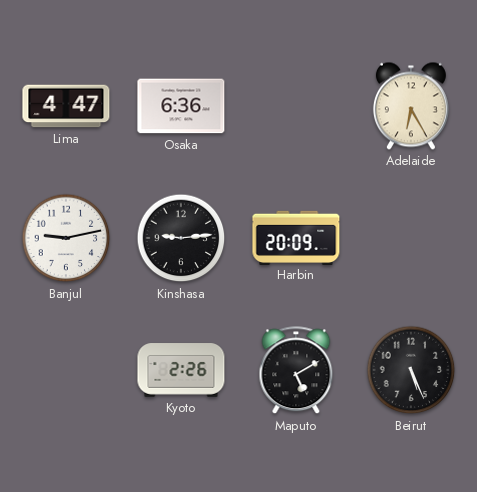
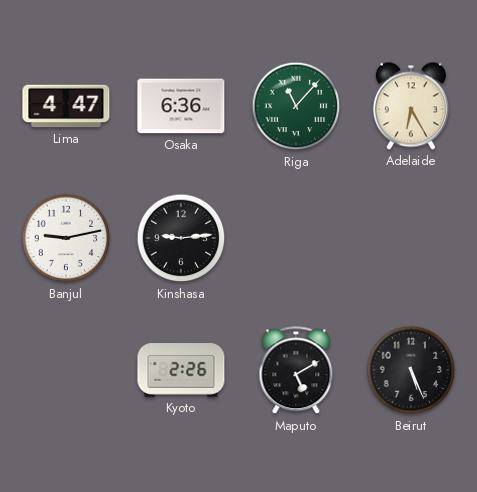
Riga: none -> 11:07
Harbin: 20:09 -> none
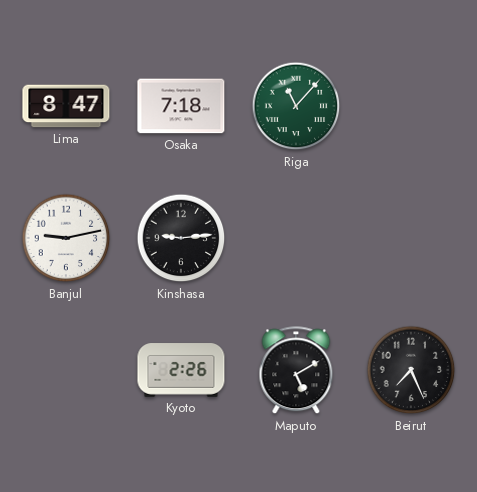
Lima: 4:47 -> 8:47
Osaka: 6:36 -> 7:18
Adelaide: 6:25 -> none
Beirut: 5:26 -> 7:26
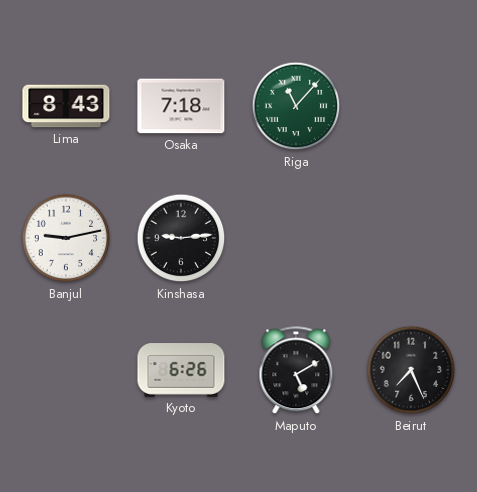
Lima: 8:47 -> 8:43
Kyoto: 2:26 -> 6:26
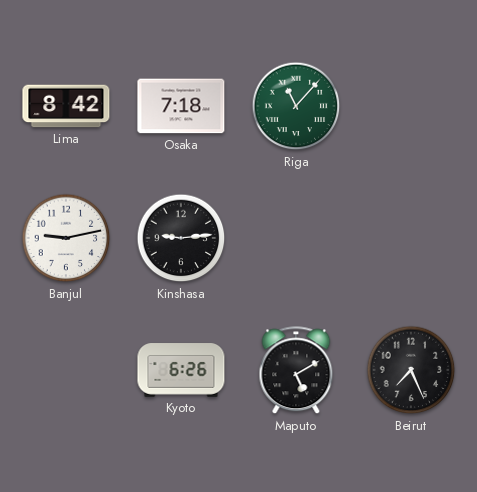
Lima: 8:43 -> 8:42
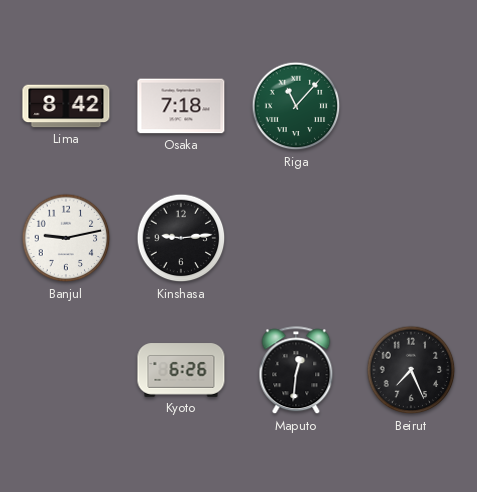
Maputo: 5:10 -> 12:31
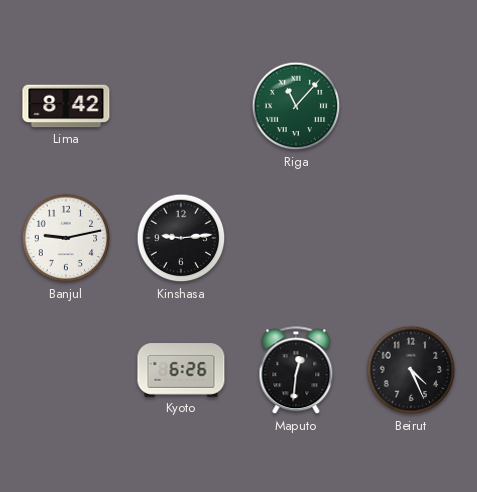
Osaka: 7:18 -> none
Beirut: 7:26 -> 4:26
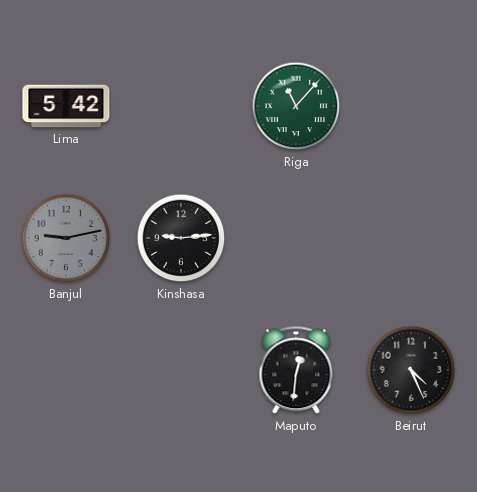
Lima: 8:42 -> 5:42
Banjul dial: white -> grey
Kyoto: 6:26 -> none
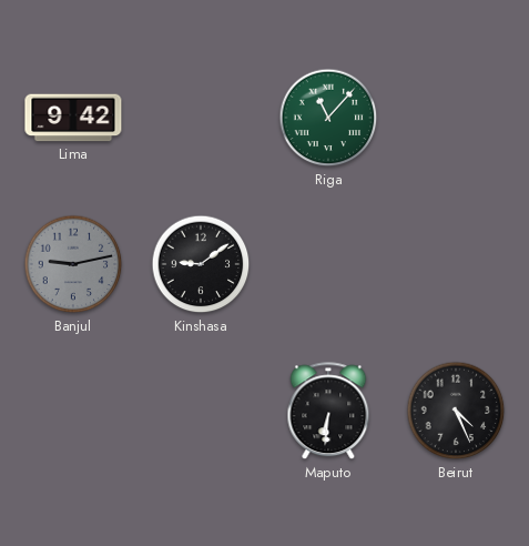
Lima: 5:42 -> 9:42
Kinshasa: 9:14 -> 9:09
Maputo: 12:31 -> 6:31
